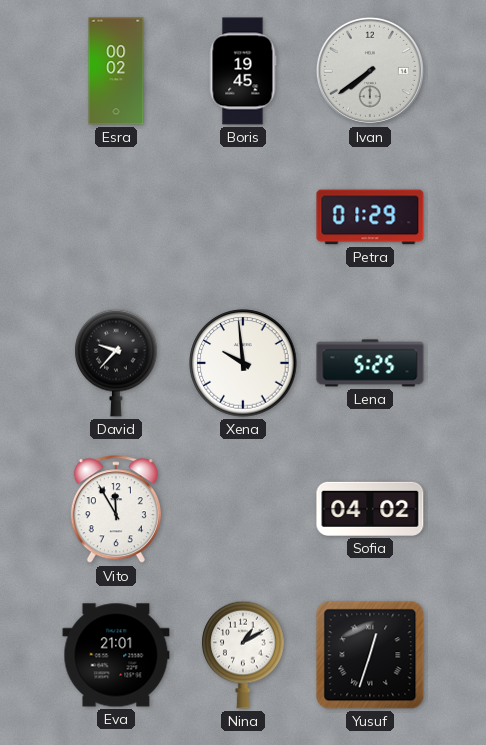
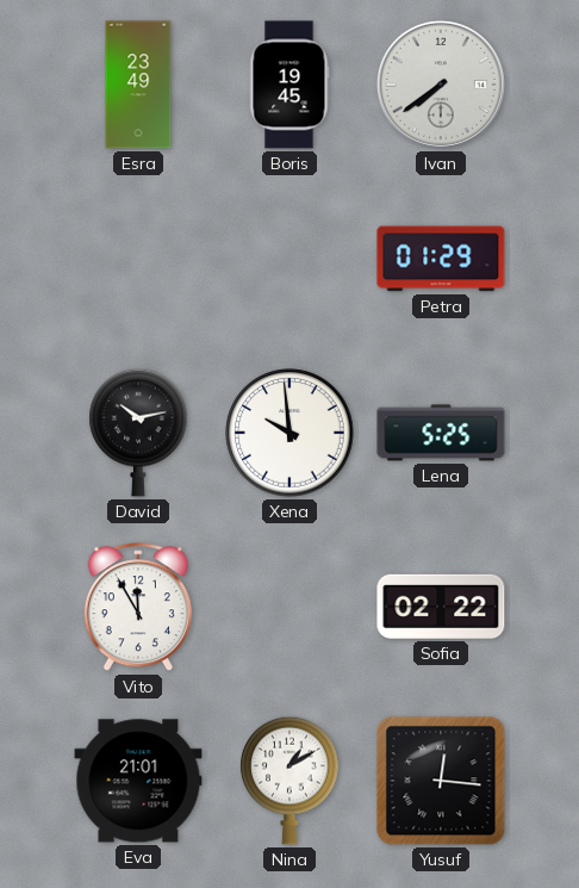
Esra: 00:02 -> 23:49
David: 9:37 -> 10:13
Sofia: 04:02 -> 02:22
Yusuf: 12:33 -> 12:16
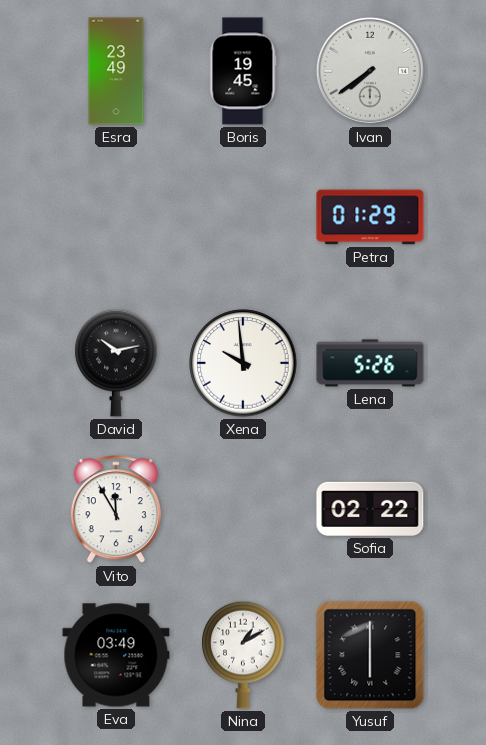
Lena: 5:25 -> 5:26
Eva: 21:01 -> 03:49
Yusuf: 12:16 -> 6:00
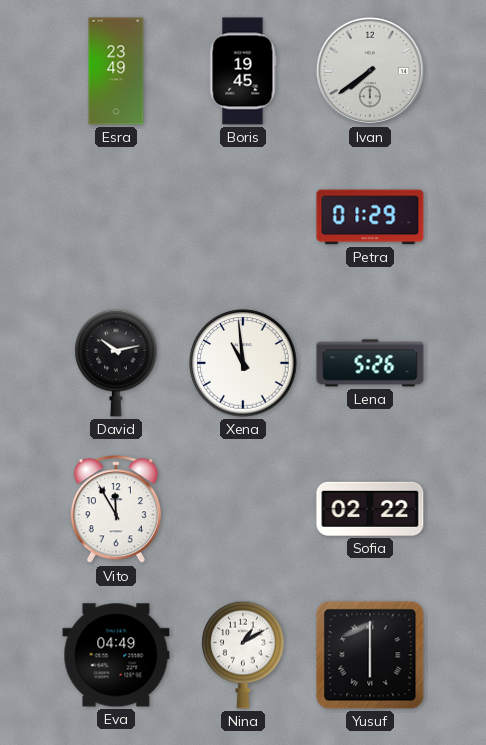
Xena: 9:59 -> 10:59
Eva: 03:49 -> 04:49
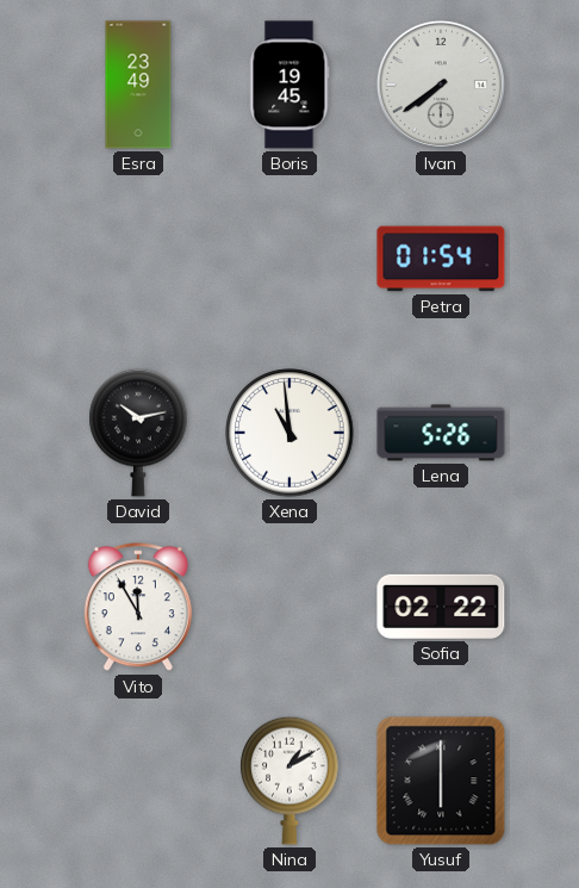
Petra: 01:29 -> 01:54
Eva: 04:49 -> none
